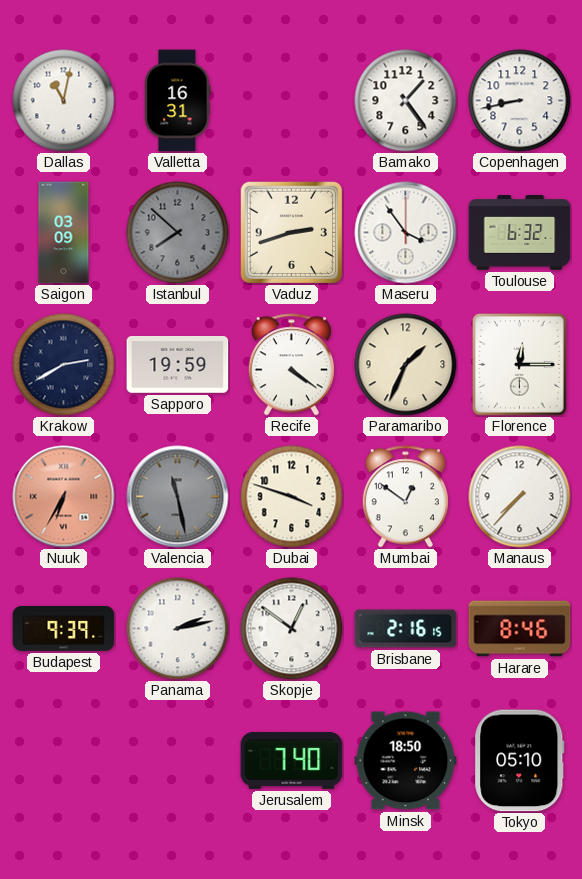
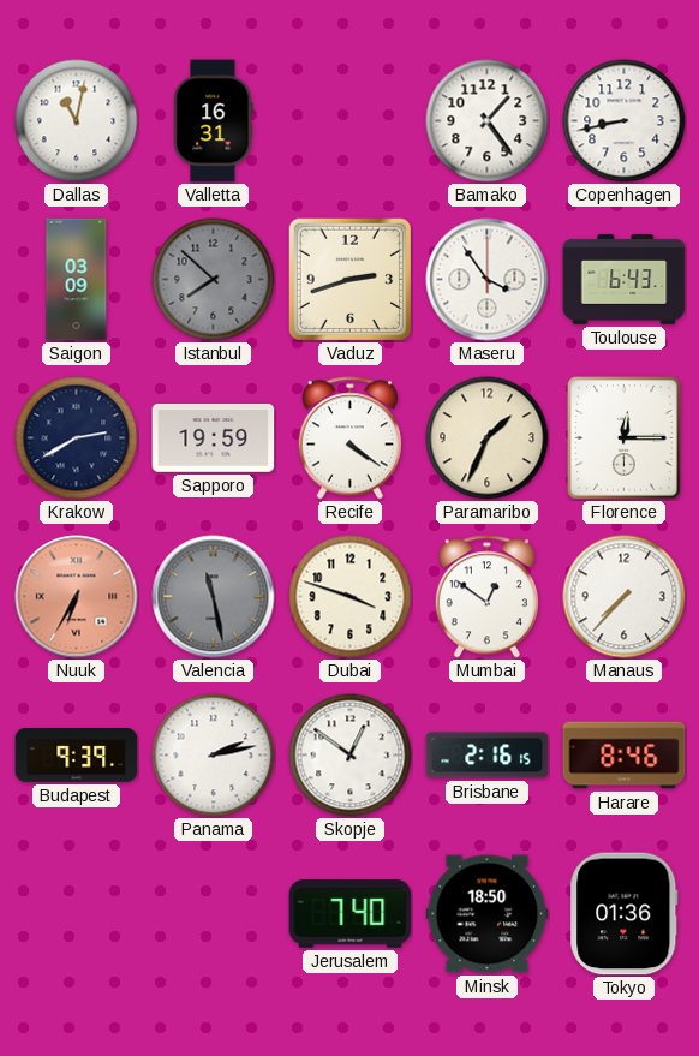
Toulouse: 6:32 -> 6:43
Tokyo: 05:10 -> 01:36
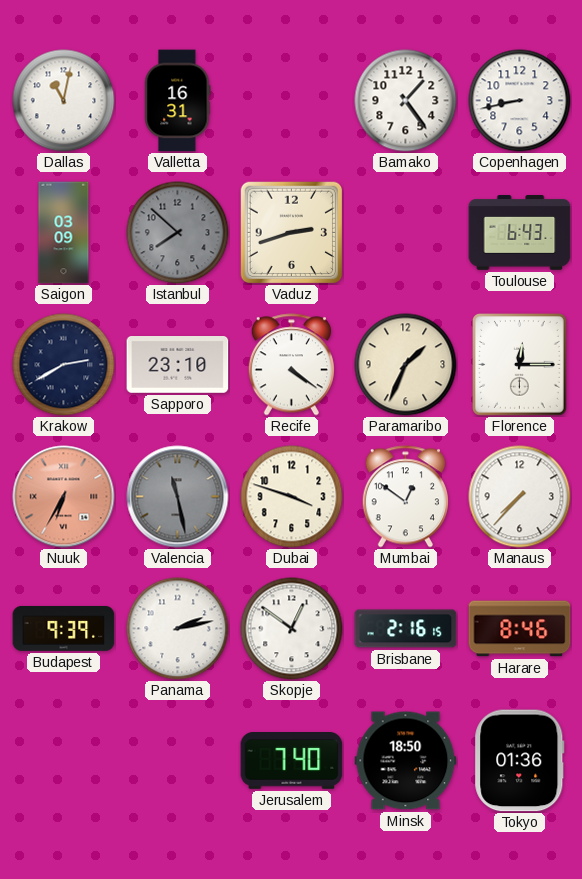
Maseru: 3:54 -> none
Sapporo: 19:59 -> 23:10
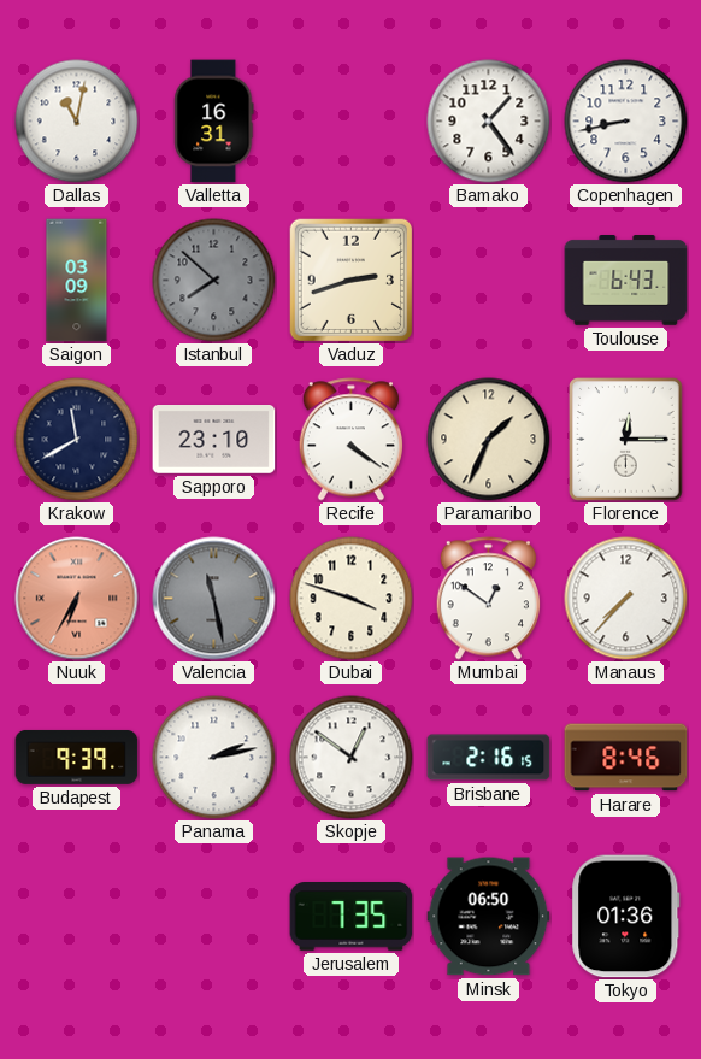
Krakow: 2:40 -> 11:40
Jerusalem: 7:40 -> 7:35
Minsk: 18:50 -> 06:50
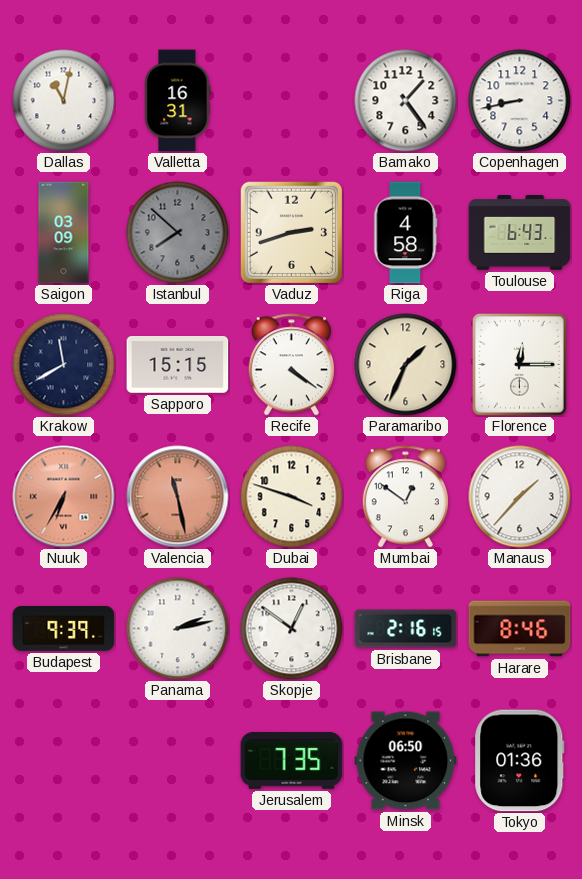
Riga: none -> 4:58
Sapporo: 23:10 -> 15:15
Valencia dial: grey -> salmon
Manaus: 7:37 -> 1:37
